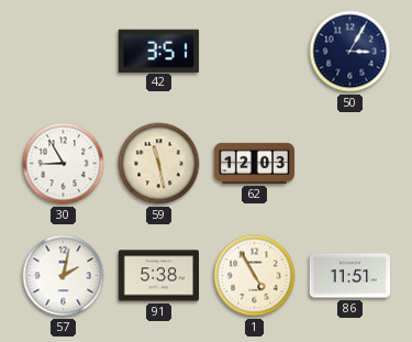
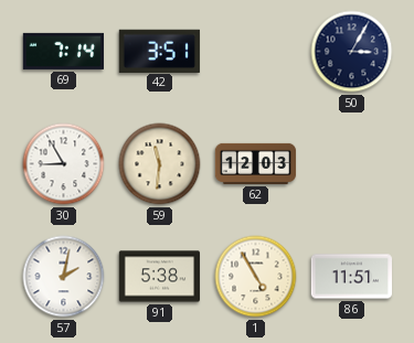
69: none -> 7:14
59: 11:28 -> 11:31
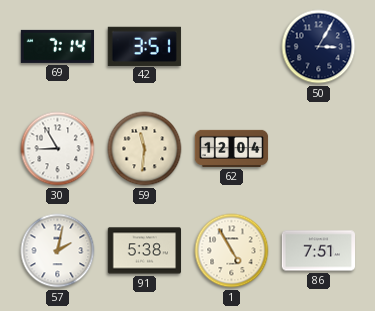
62: 12:03 -> 12:04
86: 11:51 -> 7:51
